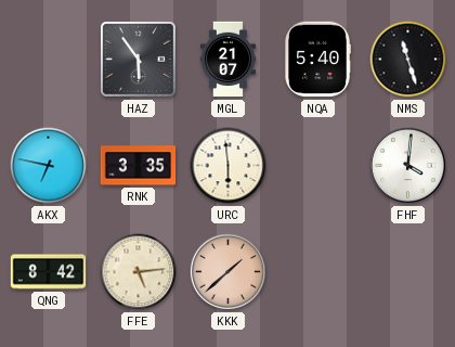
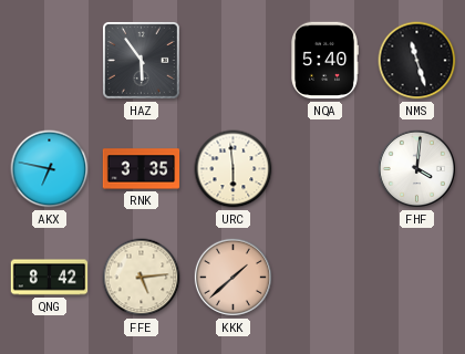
MGL: 21:07 -> none
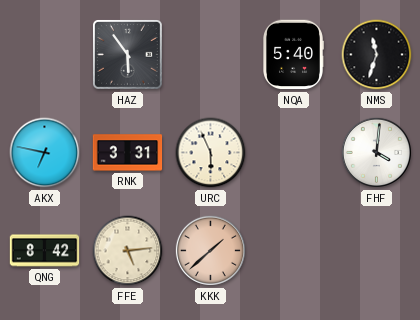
NMS: 11:27 -> 11:33
RNK: 3:35 -> 3:31
URC: 5:59 -> 5:56
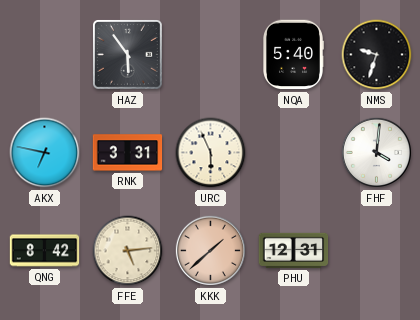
NMS: 11:33 -> 9:33
PHU: none -> 12:31
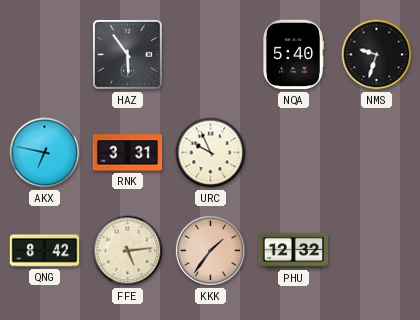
URC: 5:56 -> 9:56
FHF: 4:01 -> none
KKK: 1:38 -> 1:36
PHU: 12:31 -> 12:32
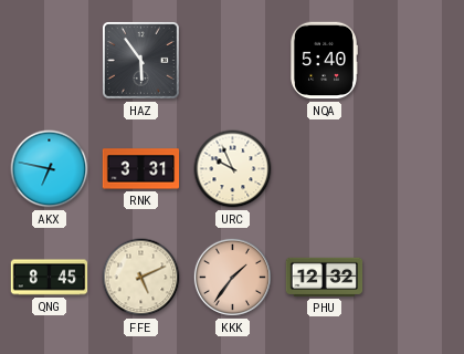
NMS: 9:33 -> none
QNG: 8:42 -> 8:45
FFE: 5:14 -> 5:11
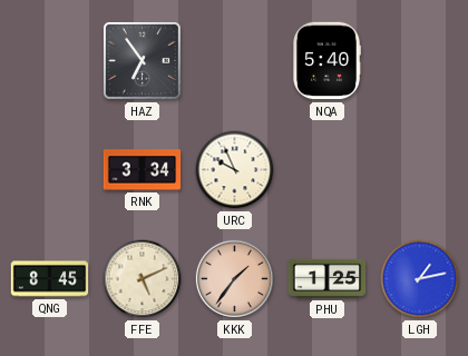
HAZ: 5:54 -> 6:54
AKX: 6:47 -> none
RNK: 3:31 -> 3:34
PHU: 12:32 -> 1:25
LGH: none -> 1:13
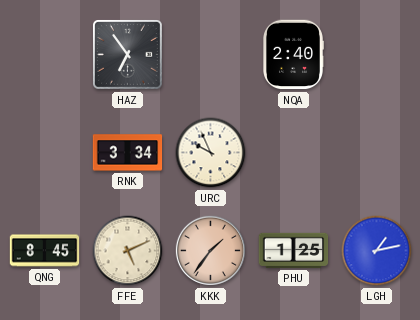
NQA: 5:40 -> 2:40
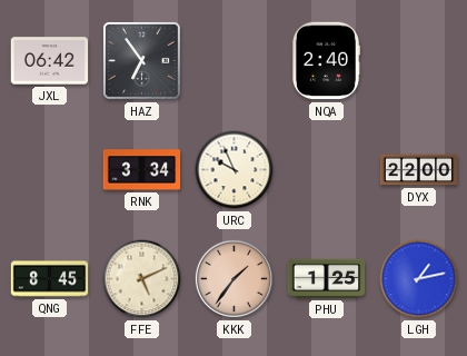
JXL: none -> 06:42
DYX: none -> 22:00
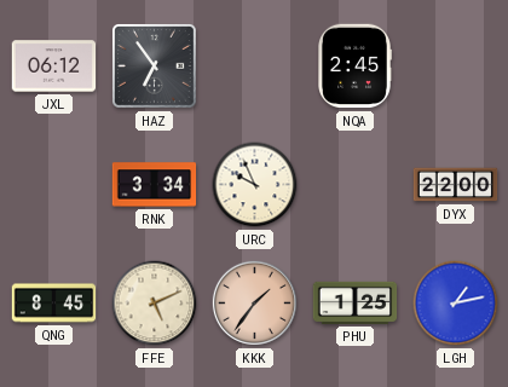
JXL: 06:42 -> 06:12
NQA: 2:40 -> 2:45
